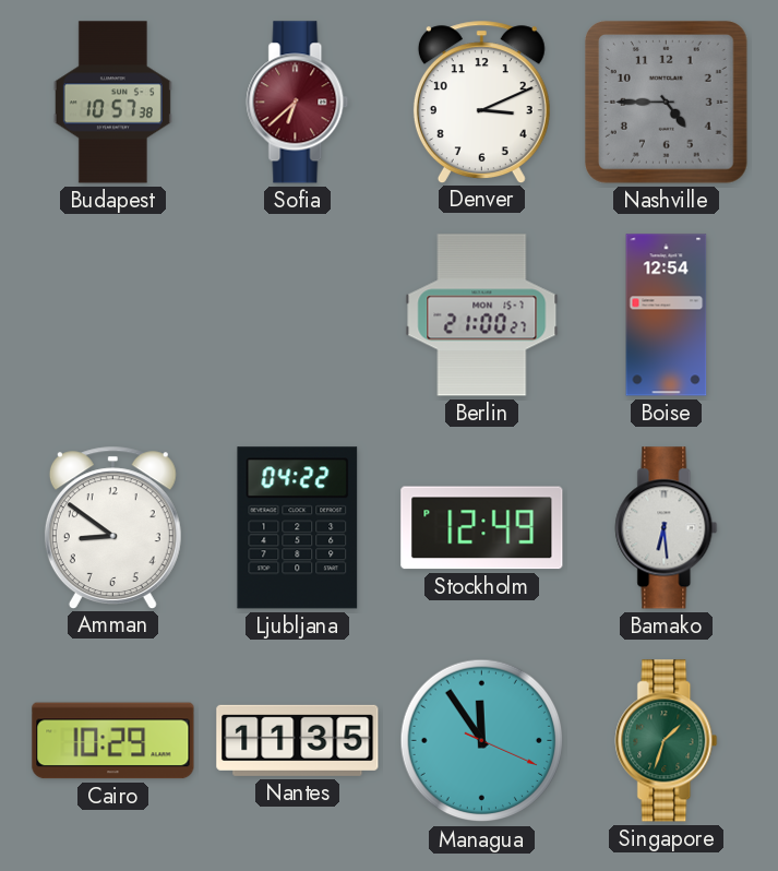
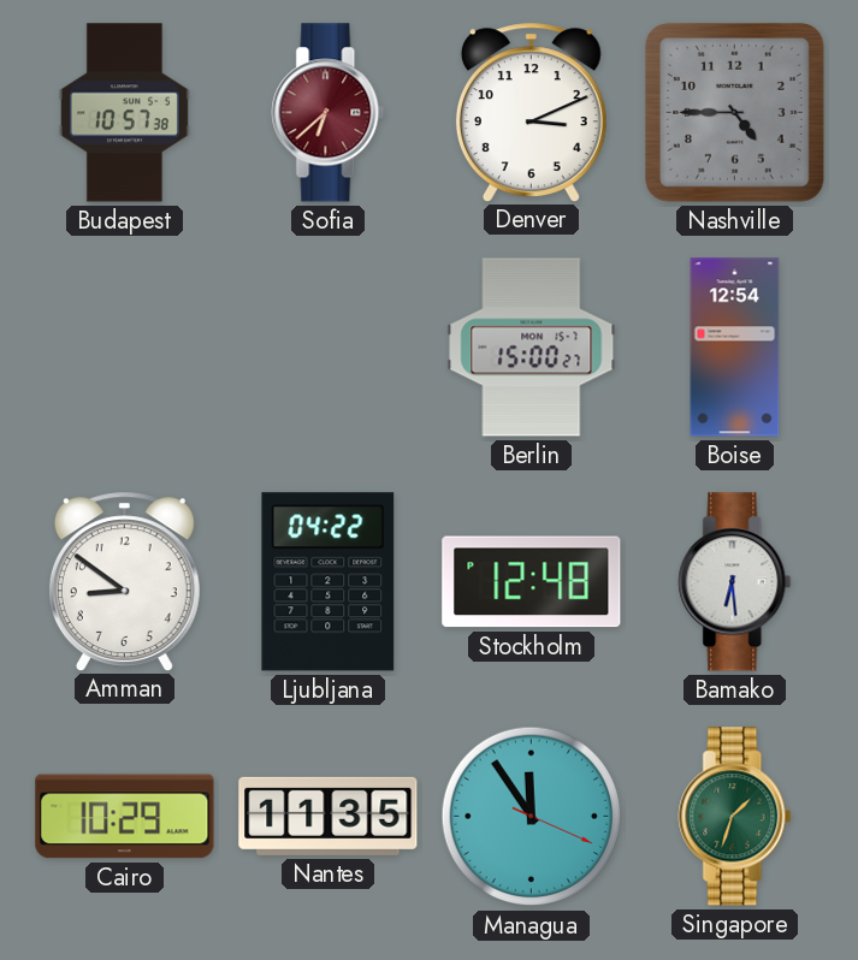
Berlin: 21:00 -> 15:00
Stockholm: 12:49 -> 12:48
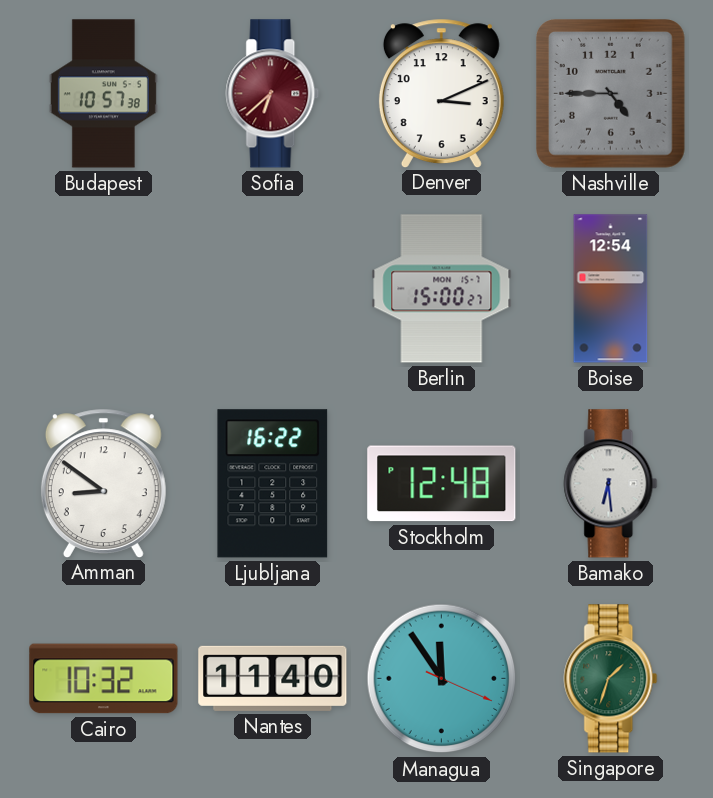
Ljubljana: 04:22 -> 16:22
Cairo: 10:29 -> 10:32
Nantes: 11:35 -> 11:40
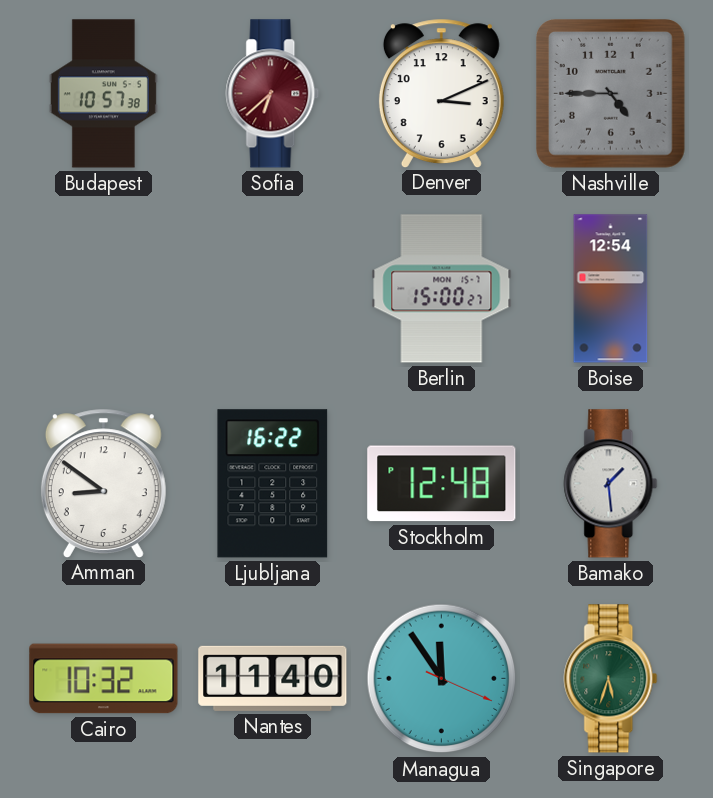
Bamako: 6:29 -> 1:29
Singapore: 1:33 -> 5:33
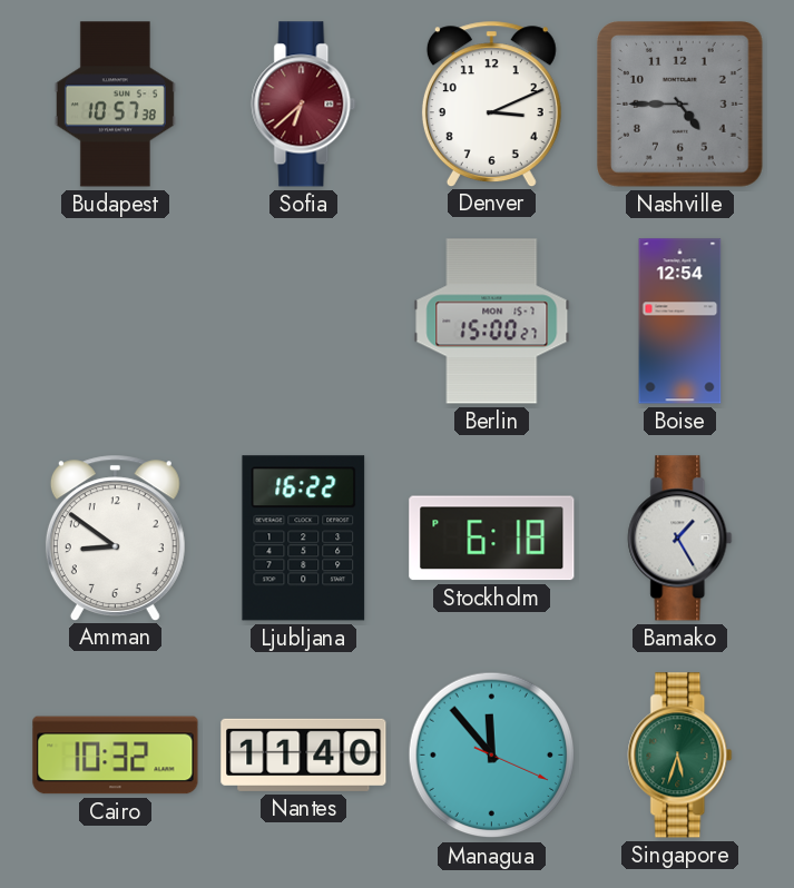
Stockholm: 12:48 -> 6:18
Bamako: 1:29 -> 1:25
Managua: 11:54 -> 11:53
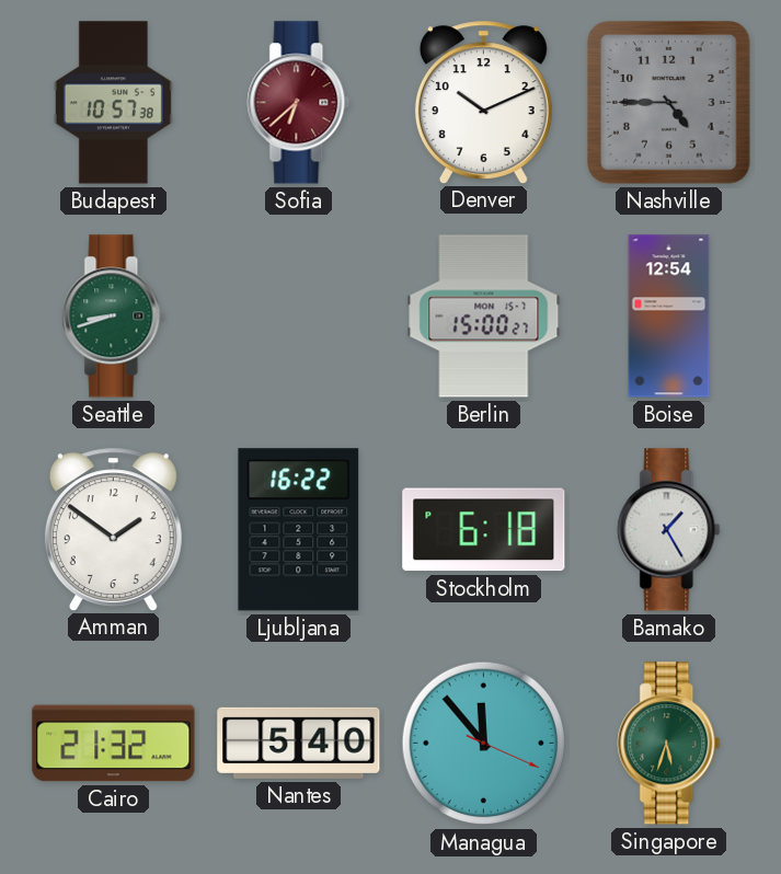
Denver: 3:11 -> 10:11
Seattle: none -> 8:42
Amman: 8:51 -> 1:51
Cairo: 10:32 -> 21:32
Nantes: 11:40 -> 5:40
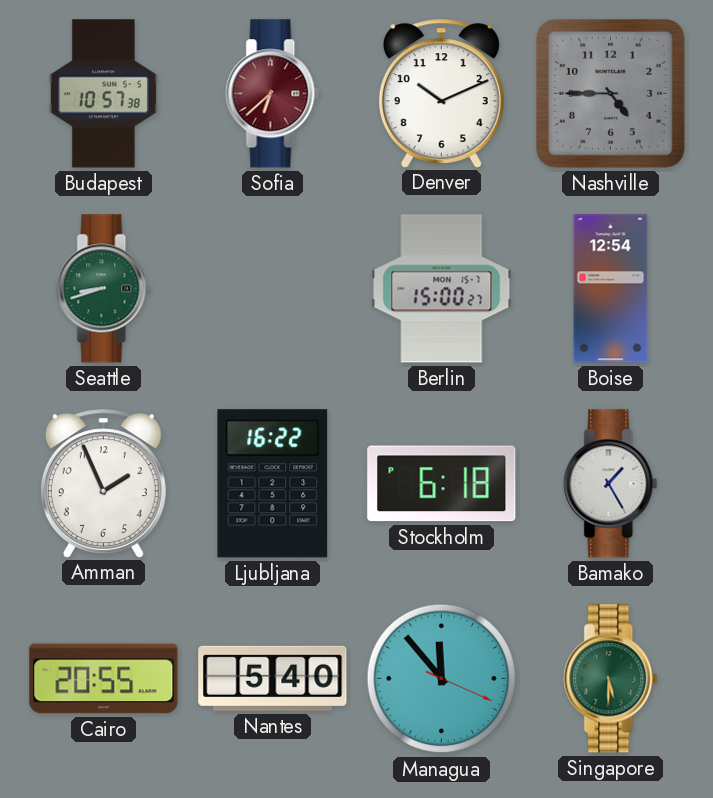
Amman: 1:51 -> 1:56
Cairo: 21:32 -> 20:55
Singapore: 5:33 -> 5:30
